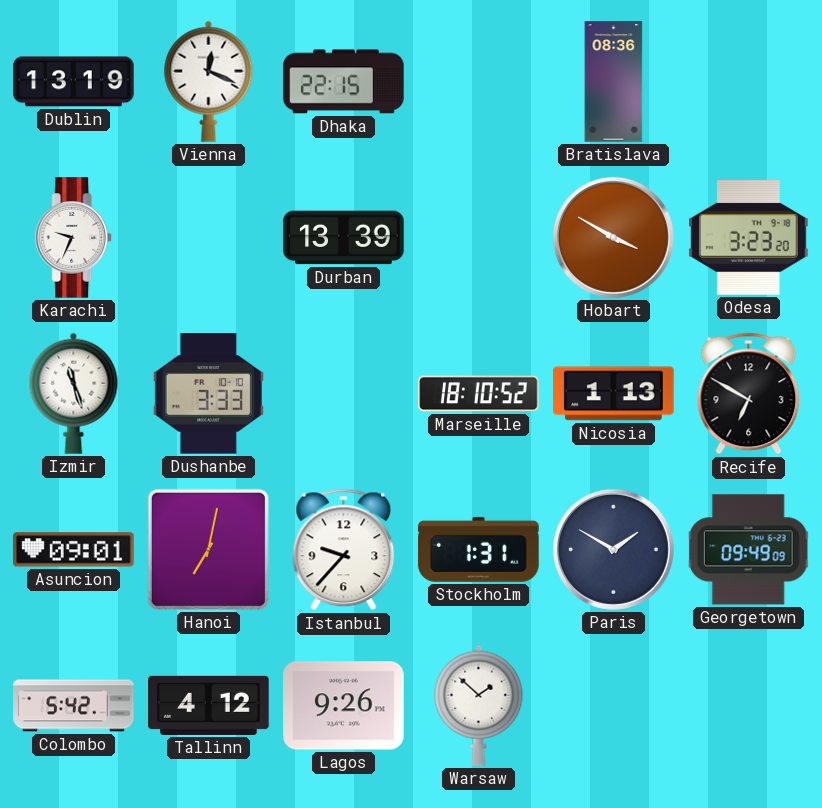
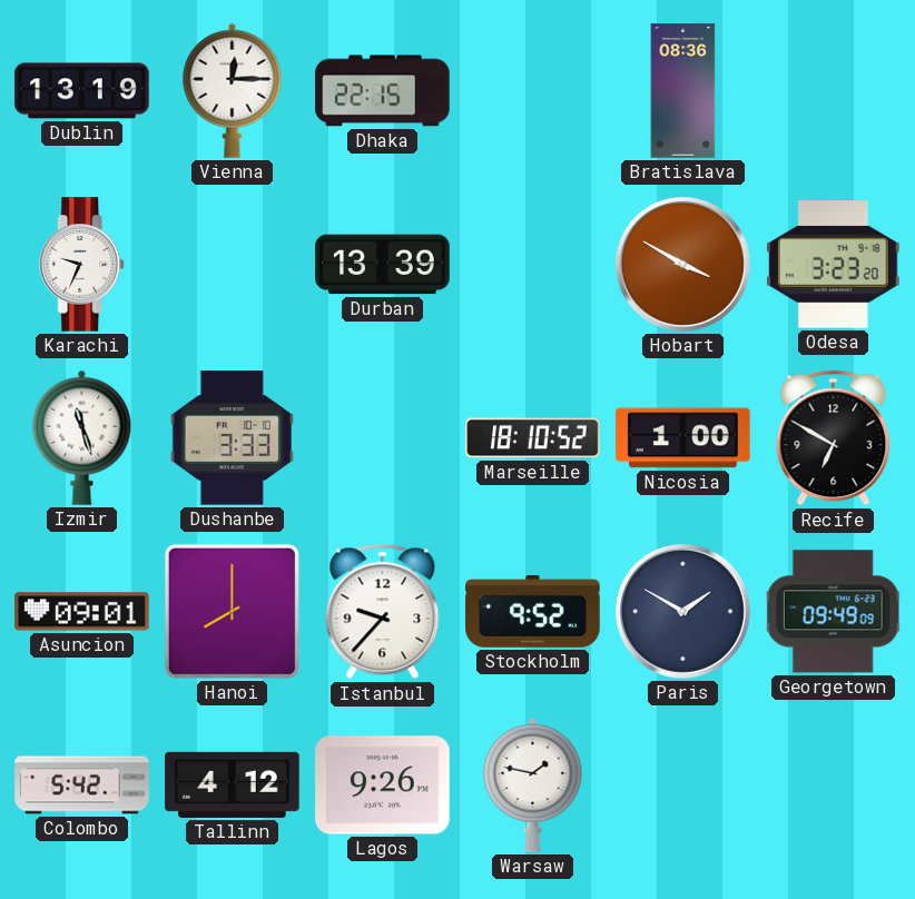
Vienna: 12:19 -> 12:15
Nicosia: 1:13 -> 1:00
Hanoi: 7:02 -> 8:00
Stockholm: 1:31 -> 9:52
Warsaw: 1:52 -> 1:47
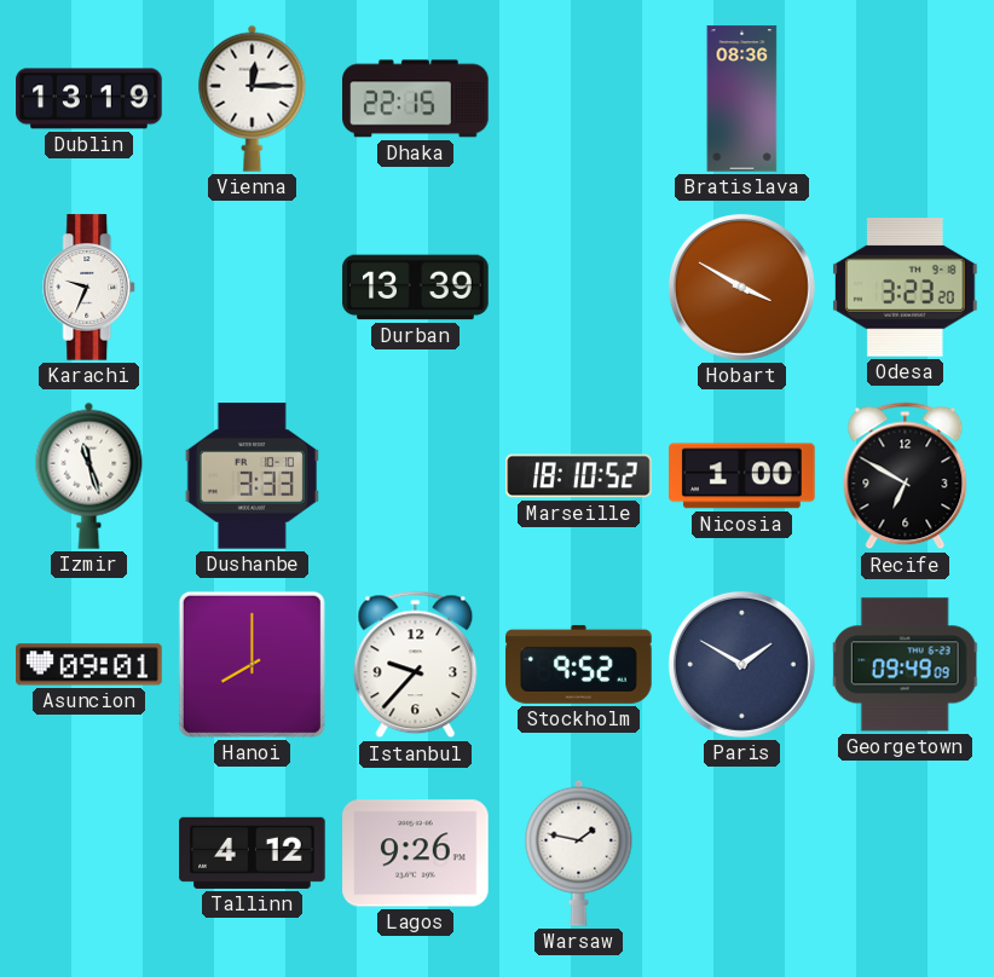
Colombo: 5:42 -> none
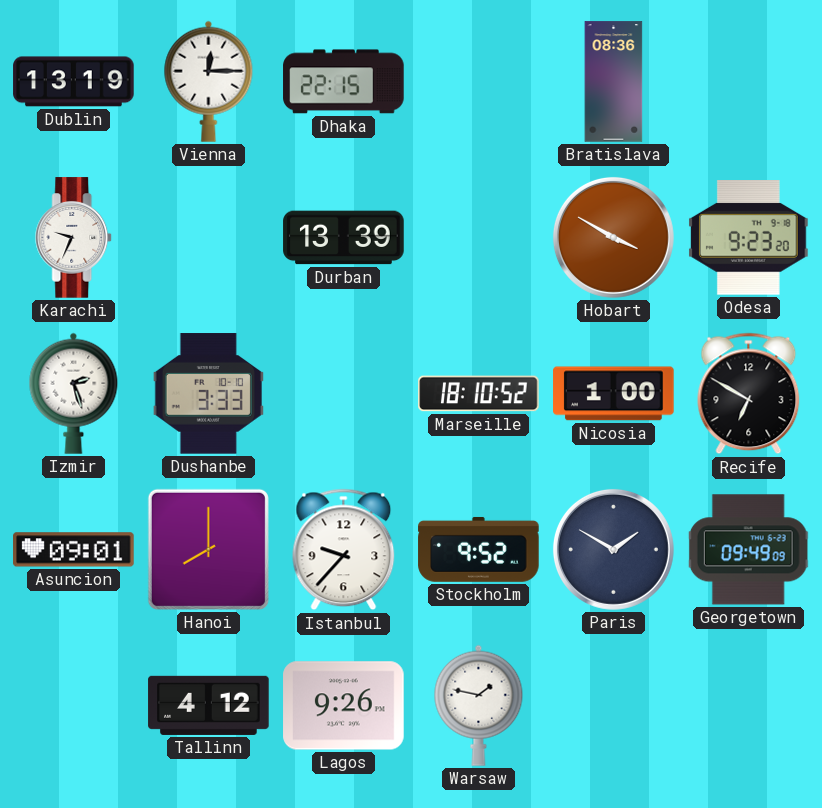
Odesa: 3:23 -> 9:23
Izmir: 11:27 -> 2:27
